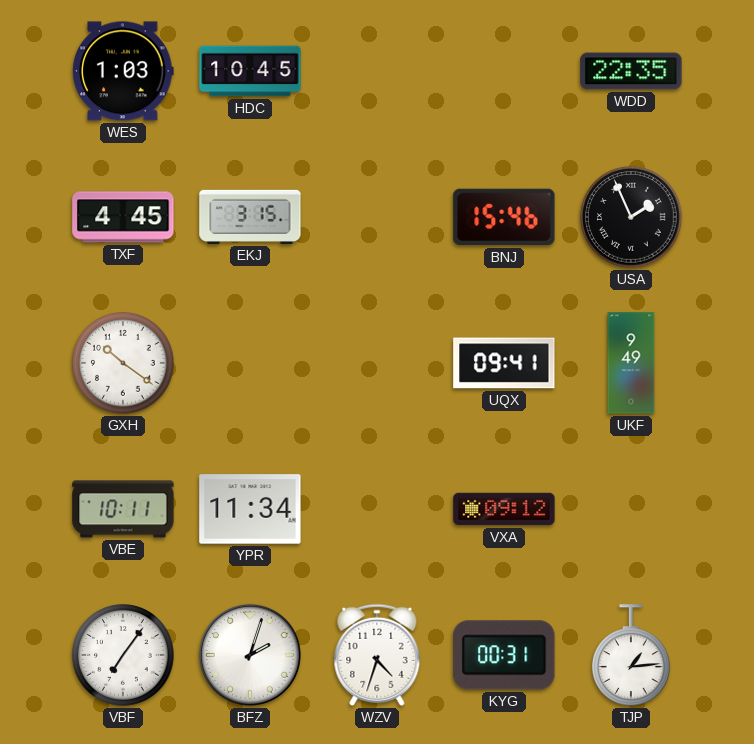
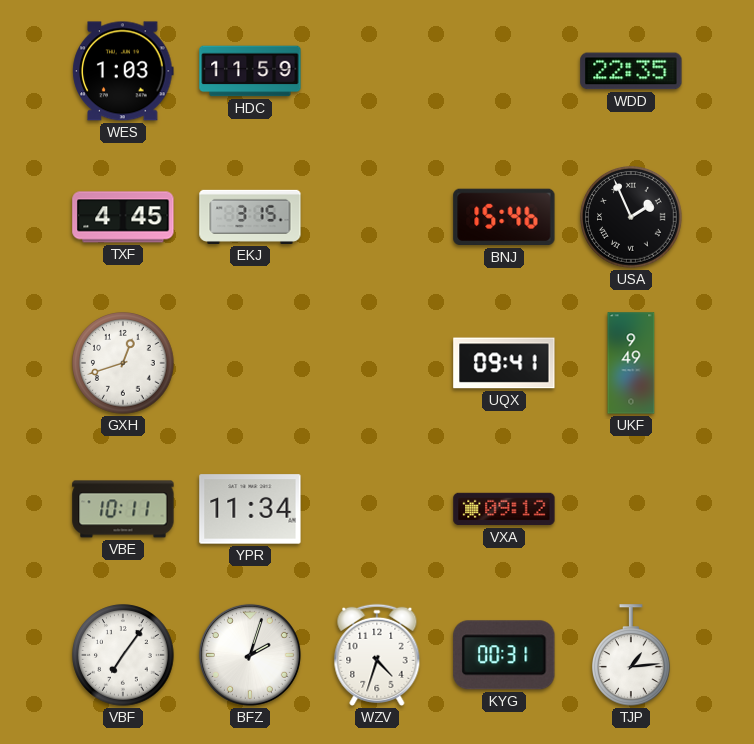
HDC: 10:45 -> 11:59
GXH: 10:21 -> 12:42
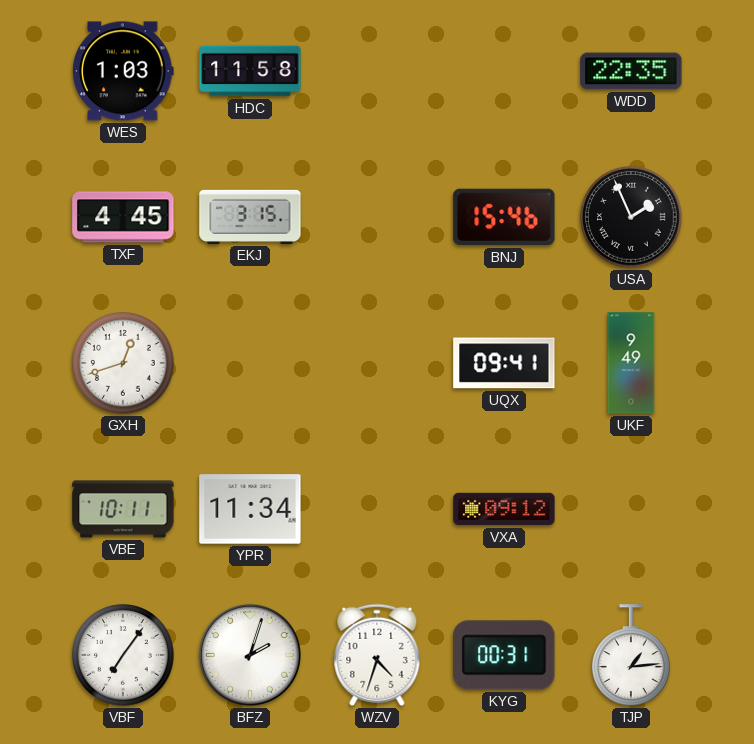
HDC: 11:59 -> 11:58
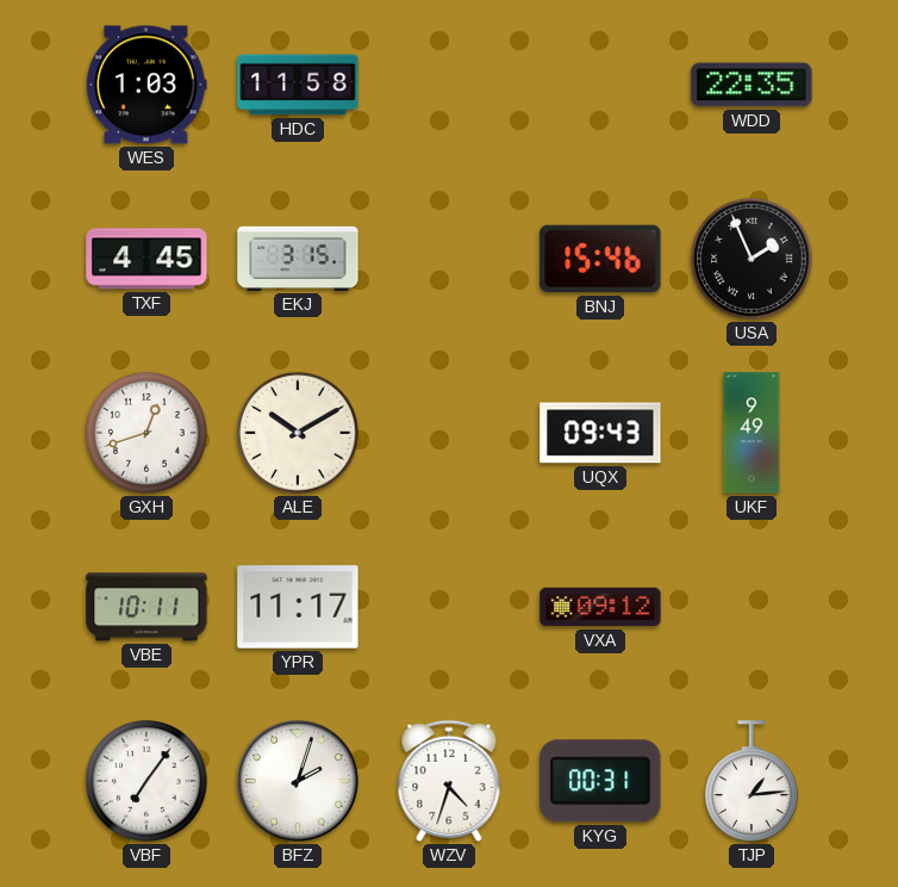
ALE: none -> 10:10
UQX: 09:41 -> 09:43
YPR: 11:34 -> 11:17
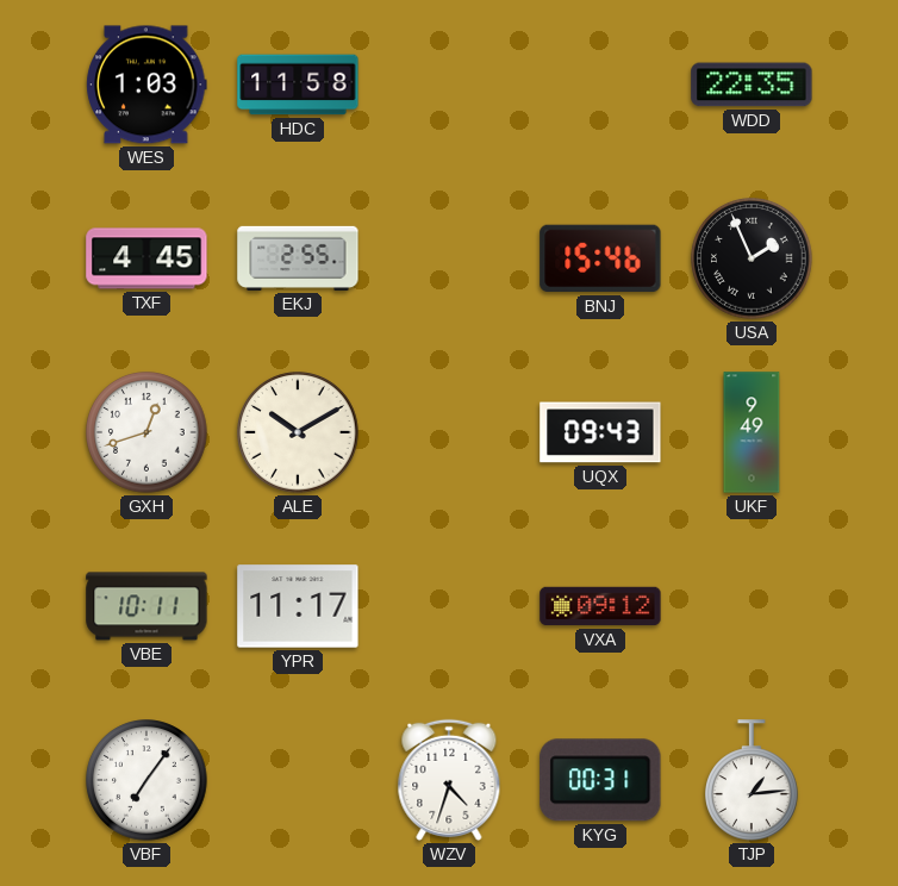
EKJ: 3:15 -> 2:55
BFZ: 2:03 -> none
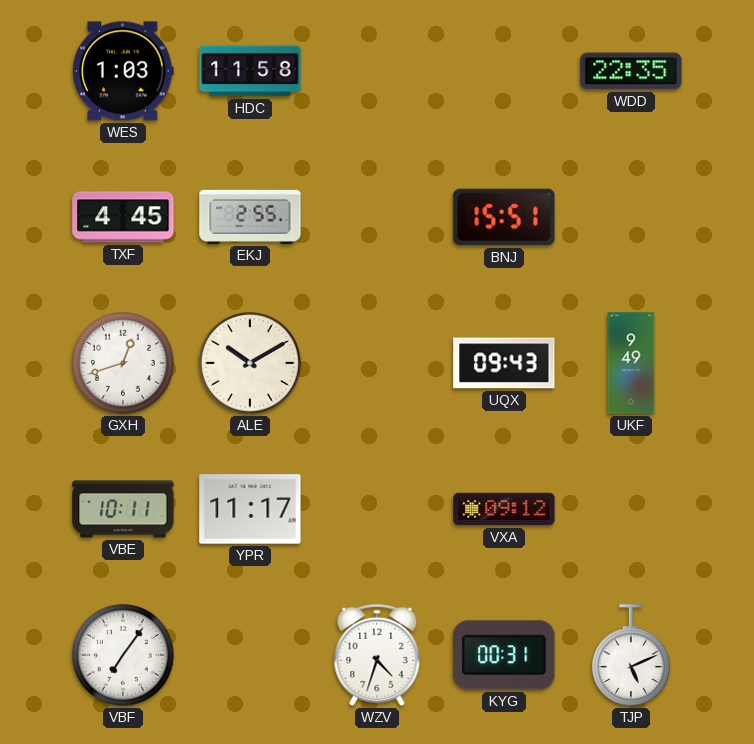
BNJ: 15:46 -> 15:51
USA: 1:56 -> none
TJP: 1:14 -> 5:11
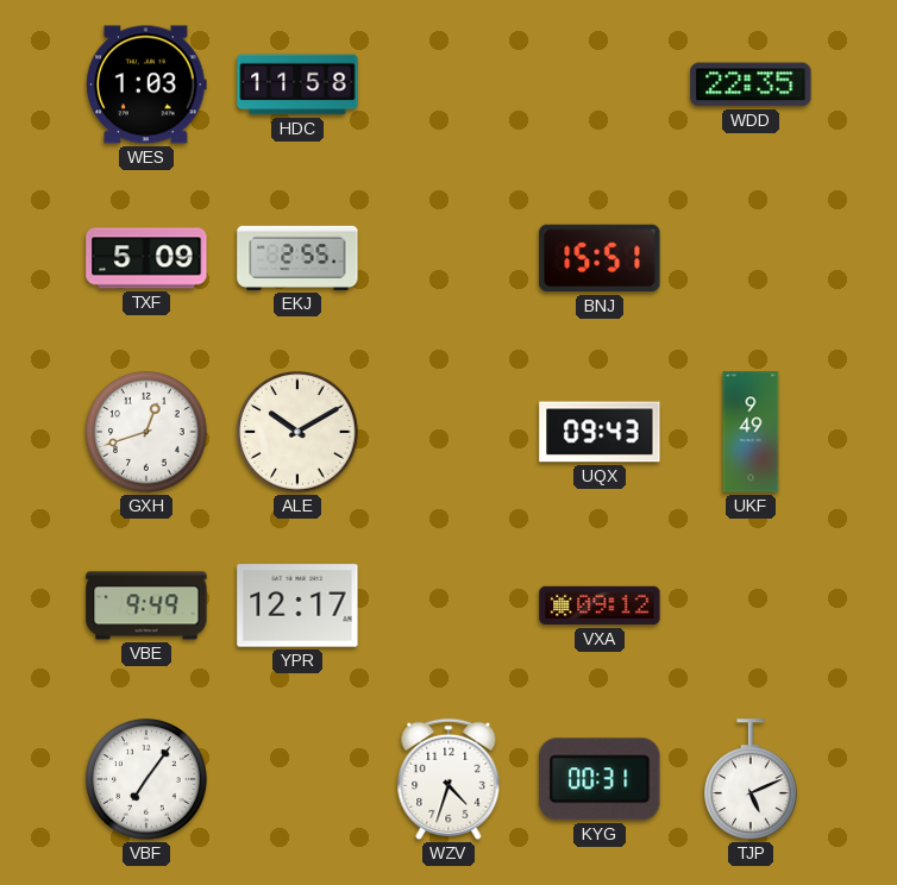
TXF: 4:45 -> 5:09
VBE: 10:11 -> 9:49
YPR: 11:17 -> 12:17
